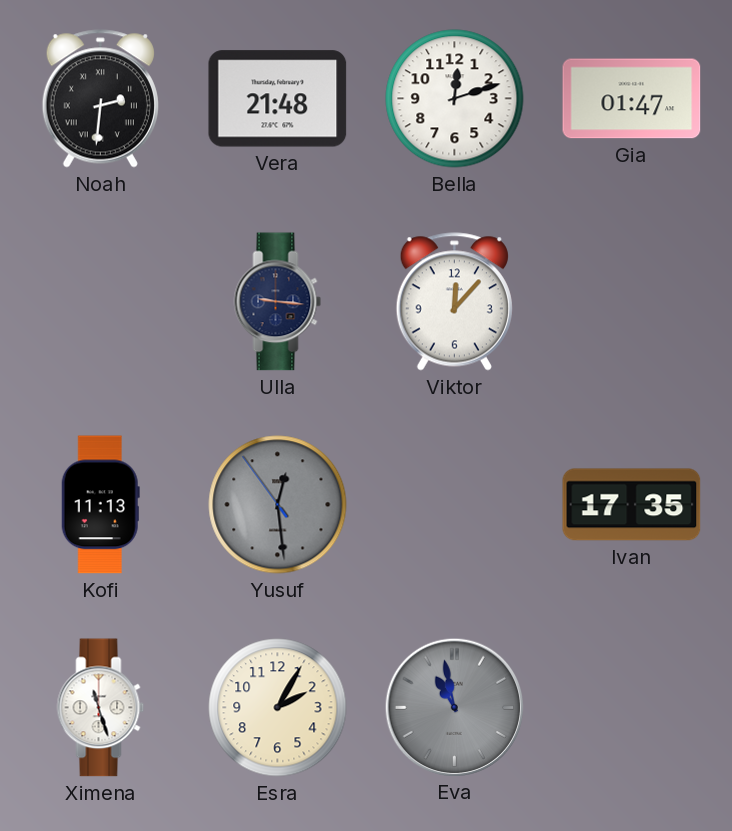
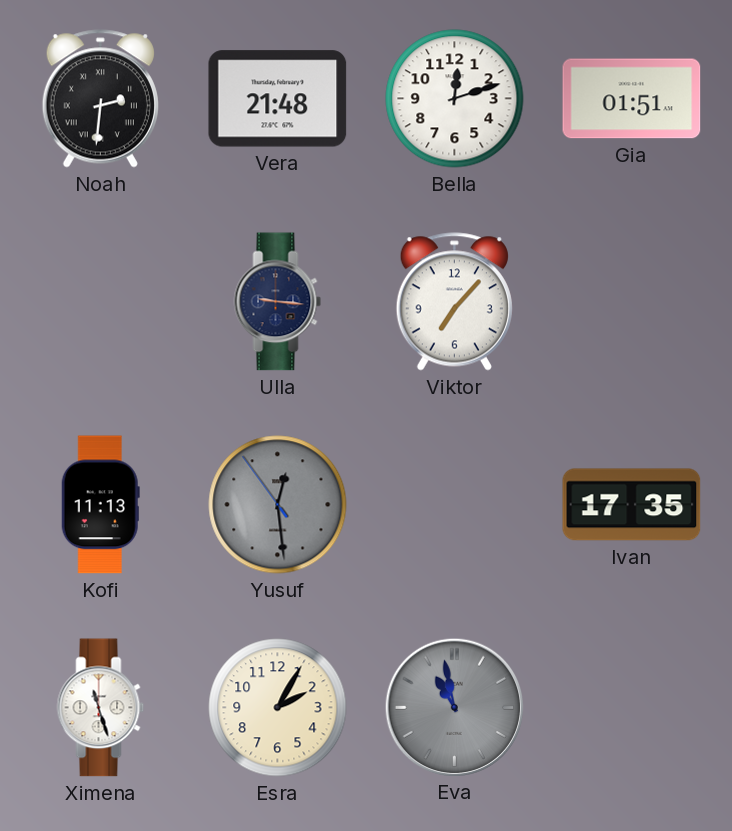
Gia: 01:47 -> 01:51
Viktor: 12:07 -> 7:07
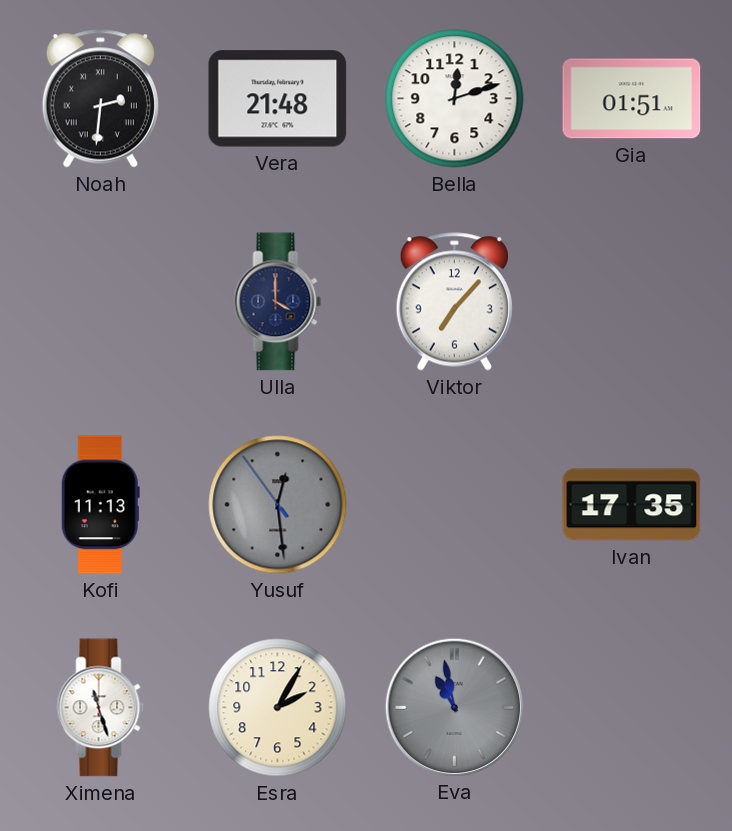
Ulla: 9:16 -> 4:00
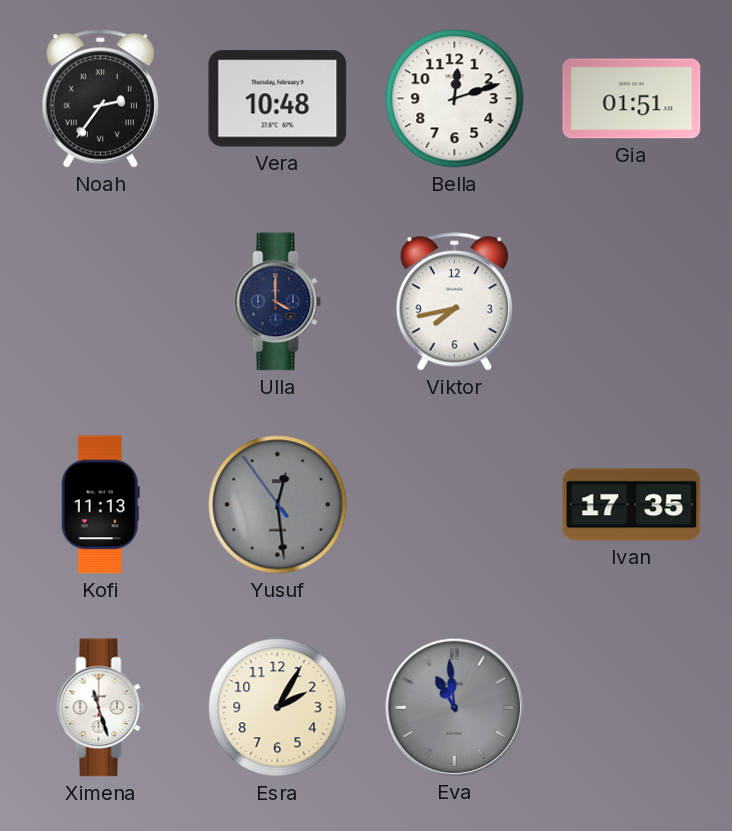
Noah: 2:31 -> 2:36
Vera: 21:48 -> 10:48
Viktor: 7:07 -> 7:43
Eva: 10:58 -> 10:59
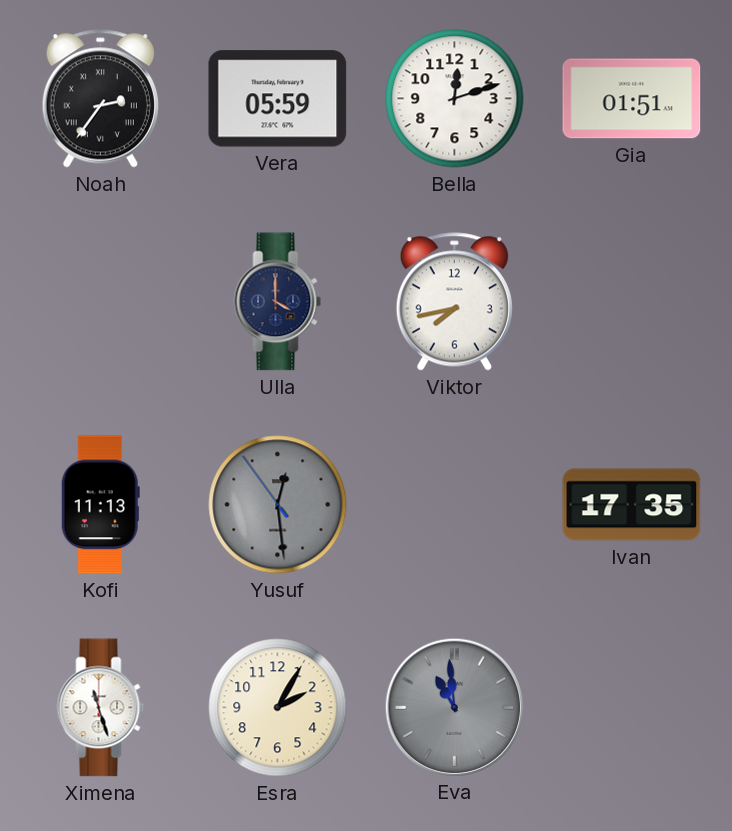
Vera: 10:48 -> 05:59
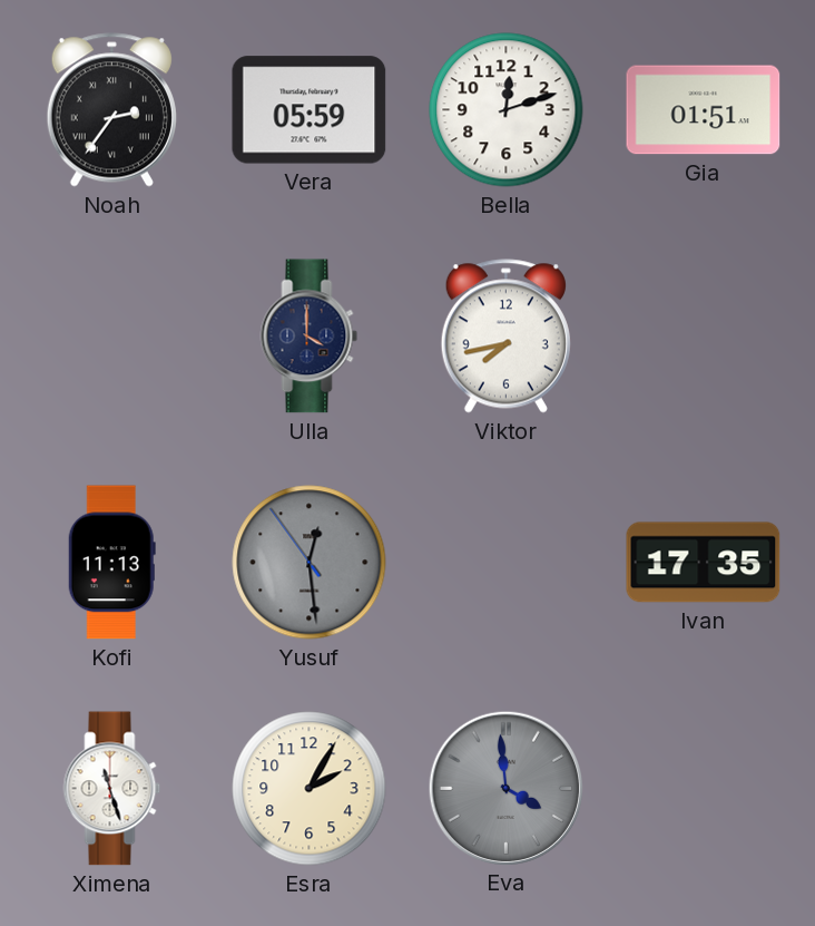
Eva: 10:59 -> 3:59
